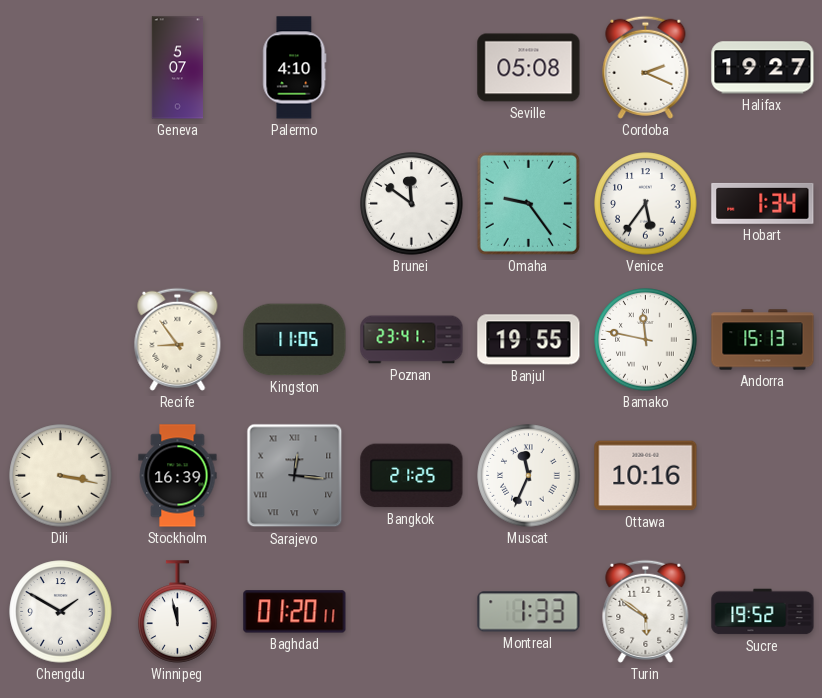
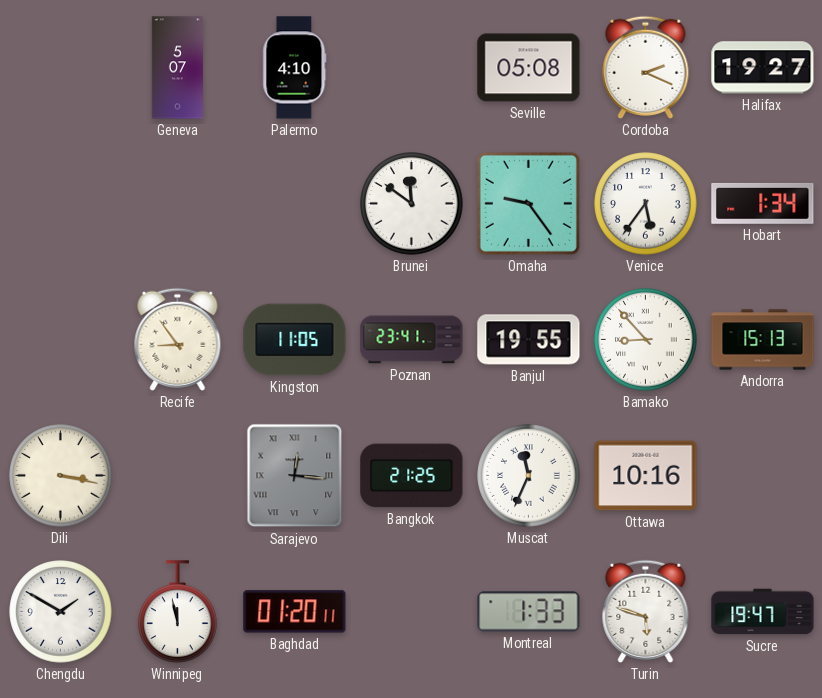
Bamako: 11:47 -> 8:53
Stockholm: 16:39 -> none
Turin: 5:51 -> 5:48
Sucre: 19:52 -> 19:47
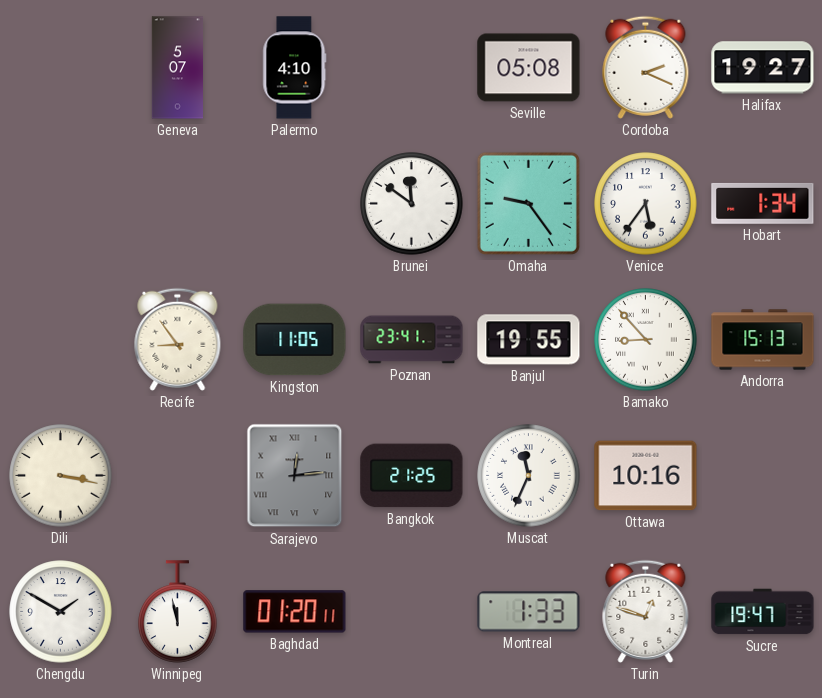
Sarajevo: 12:16 -> 12:14
Turin: 5:48 -> 12:48
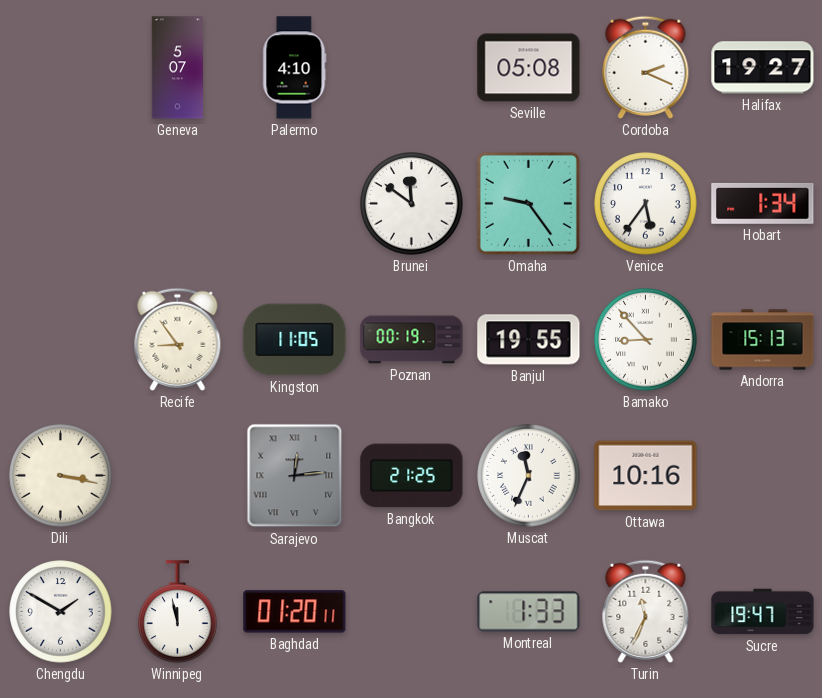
Poznan: 23:41 -> 00:19
Turin: 12:48 -> 11:34
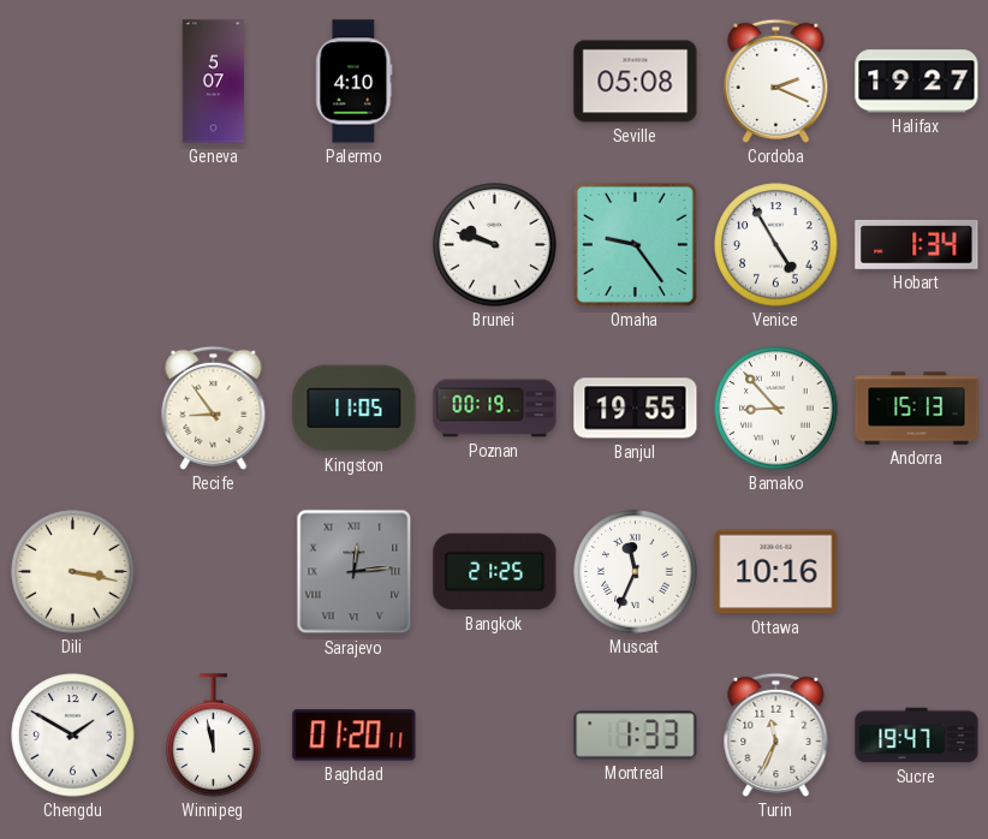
Brunei: 11:51 -> 9:48
Venice: 5:36 -> 4:55
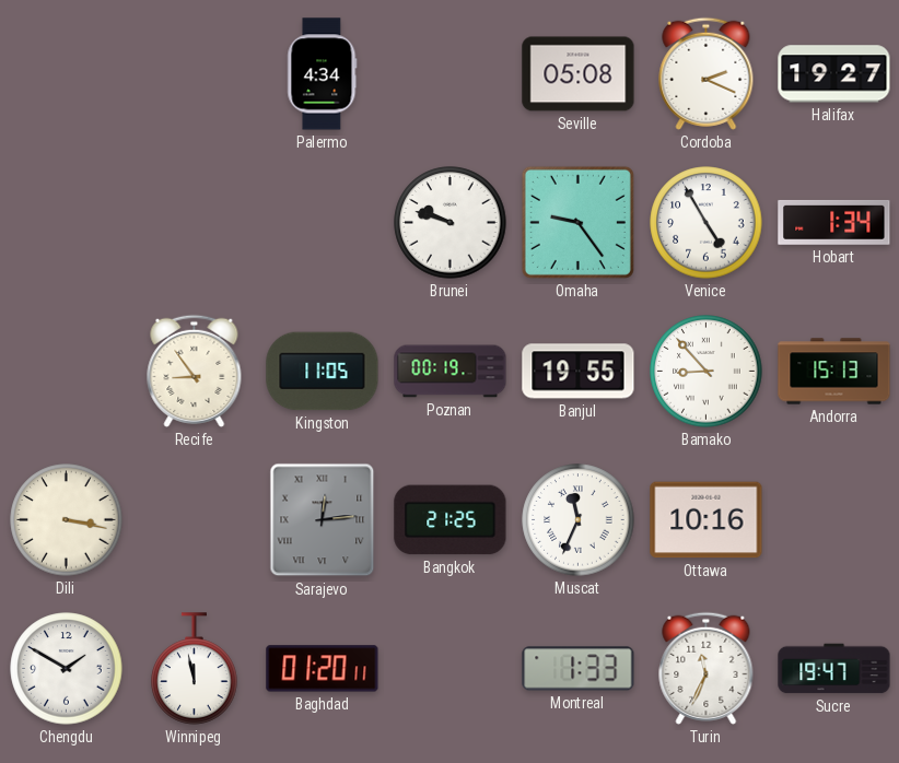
Geneva: 5:07 -> none
Palermo: 4:10 -> 4:34
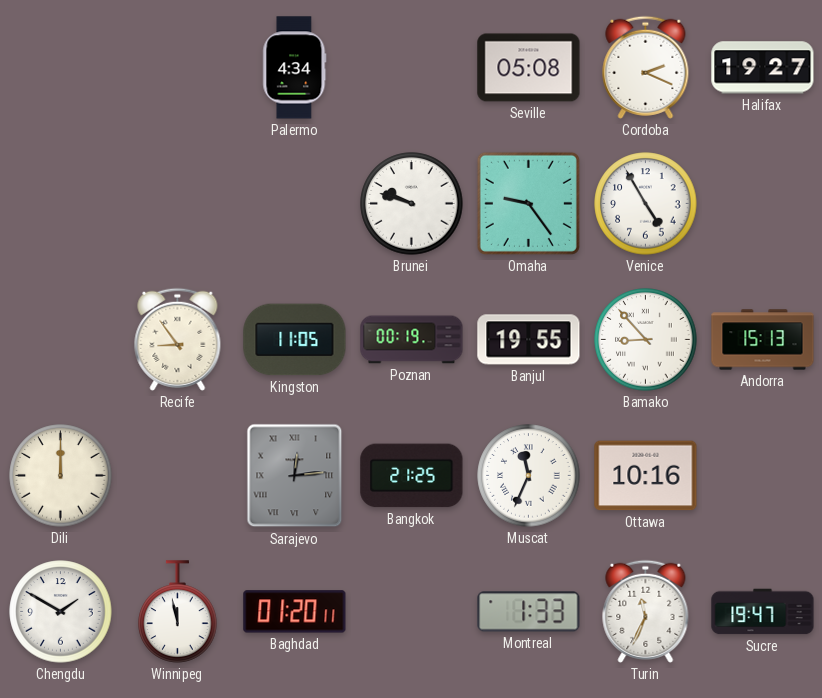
Hobart: 1:34 -> none
Dili: 3:17 -> 12:00
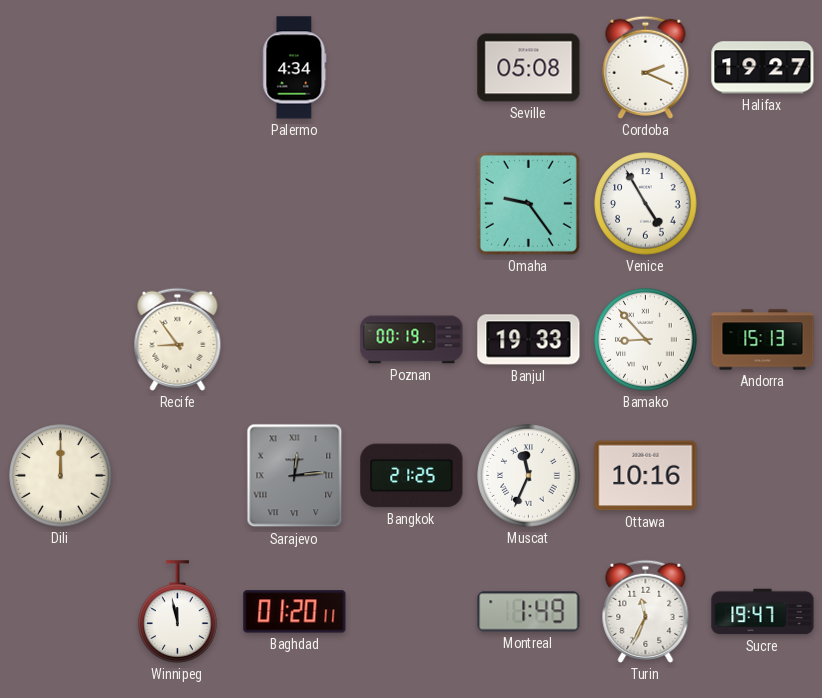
Brunei: 9:48 -> none
Kingston: 11:05 -> none
Banjul: 19:55 -> 19:33
Chengdu: 1:50 -> none
Montreal: 1:33 -> 1:49
